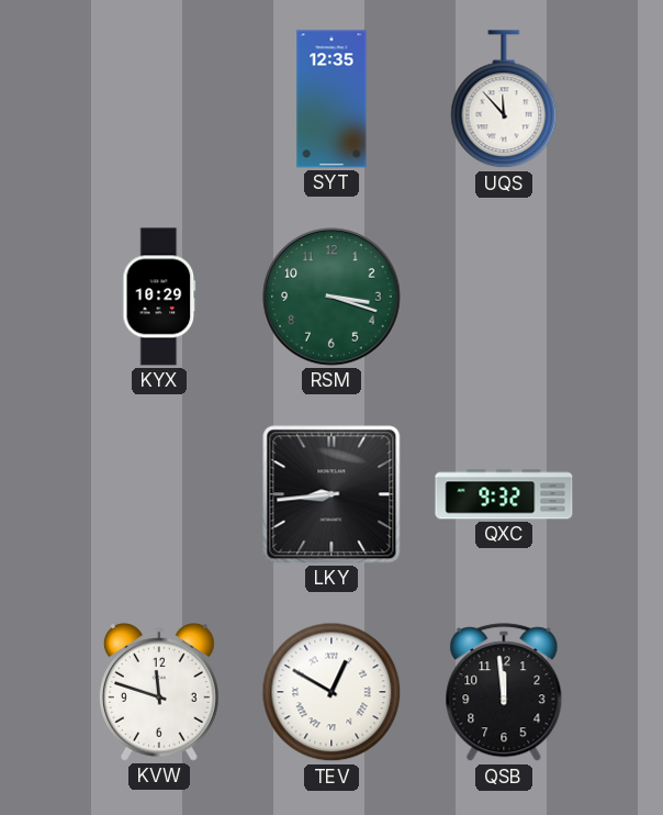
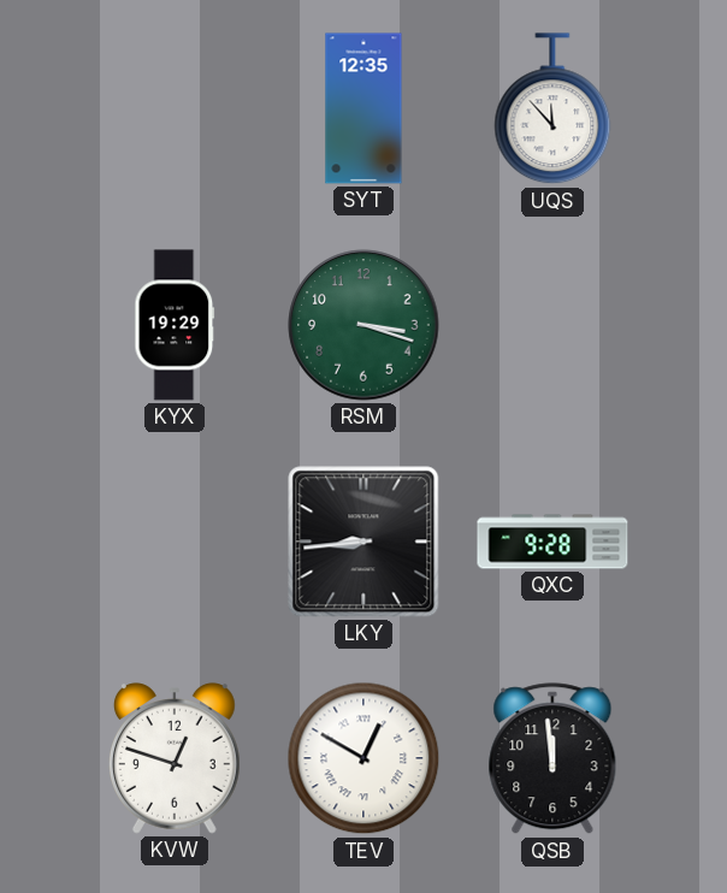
KYX: 10:29 -> 19:29
QXC: 9:32 -> 9:28
KVW: 11:48 -> 12:48
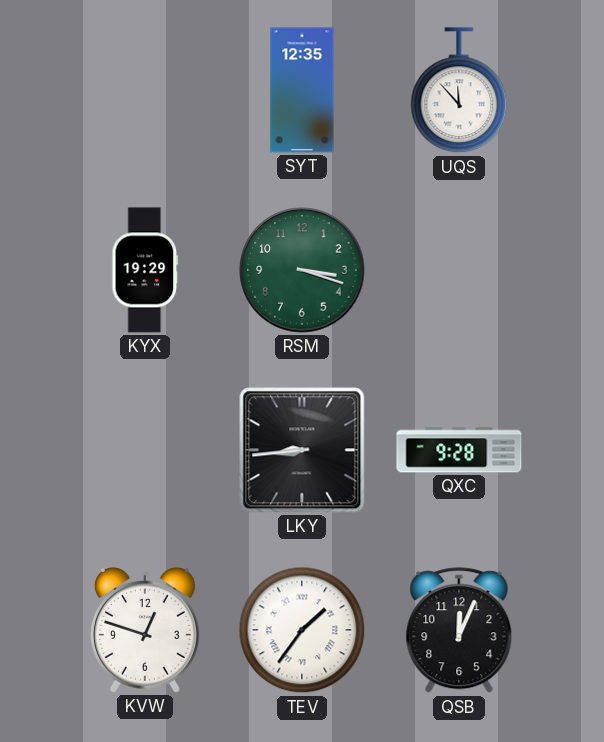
TEV: 12:50 -> 1:36
QSB: 11:59 -> 12:04
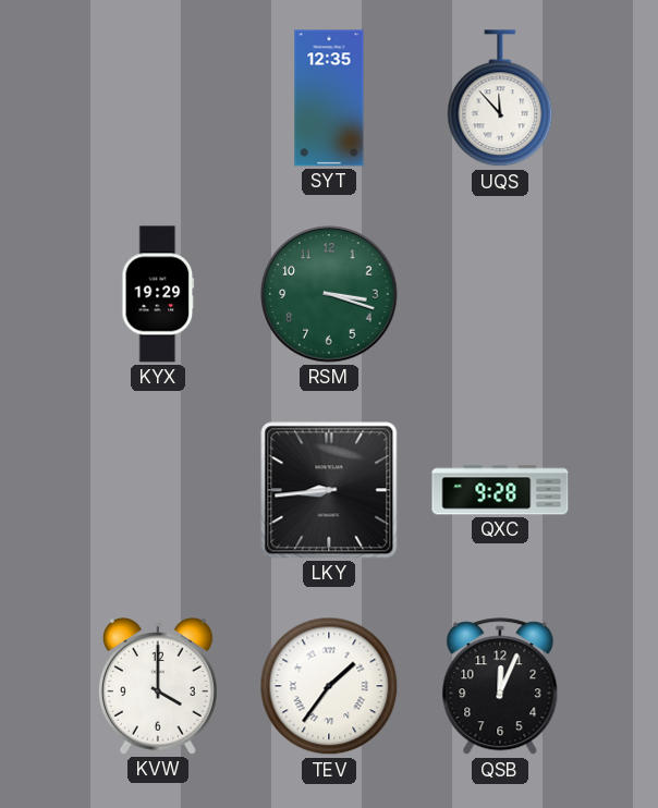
KVW: 12:48 -> 4:00
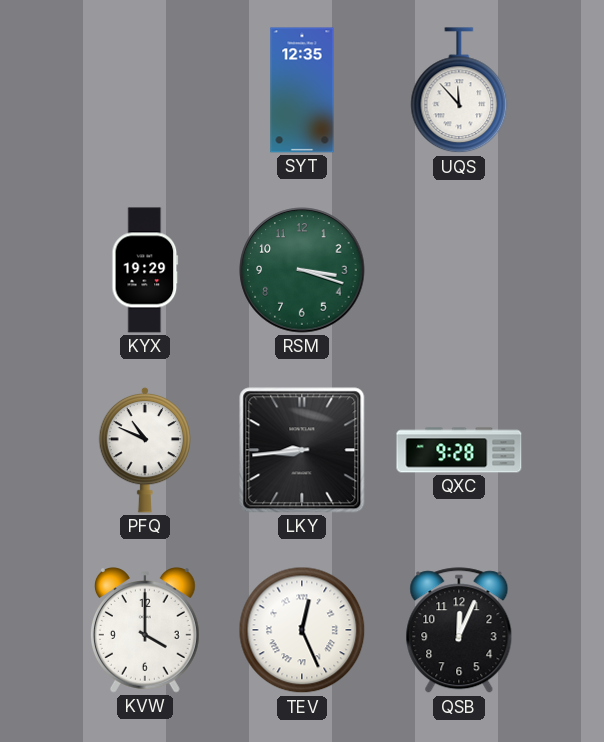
PFQ: none -> 10:49
TEV: 1:36 -> 12:26
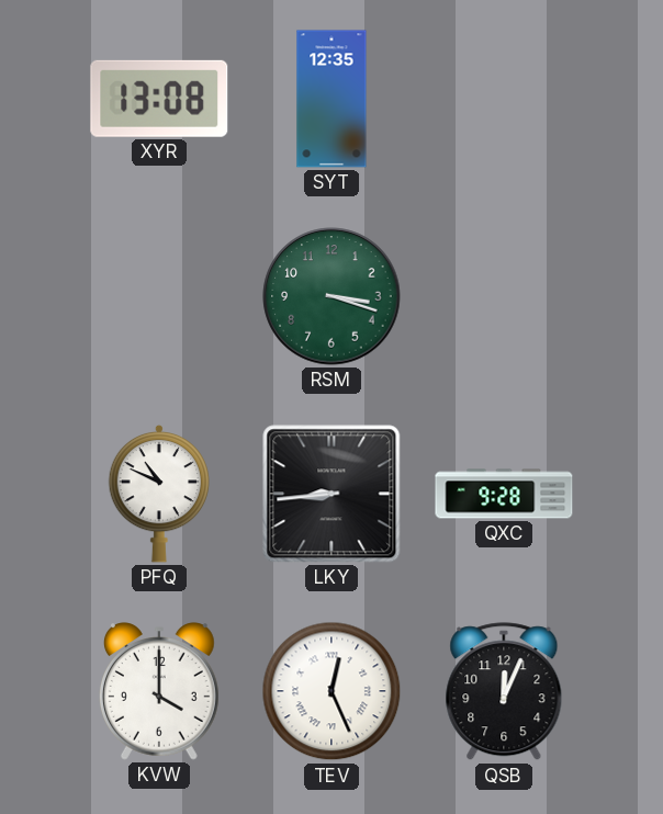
XYR: none -> 13:08
UQS: 11:53 -> none
KYX: 19:29 -> none
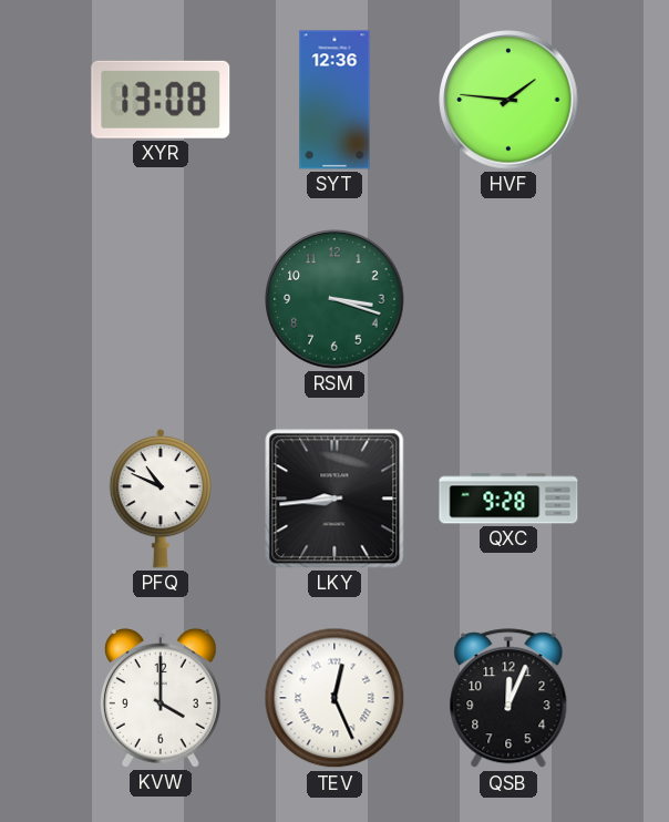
SYT: 12:35 -> 12:36
HVF: none -> 1:46
